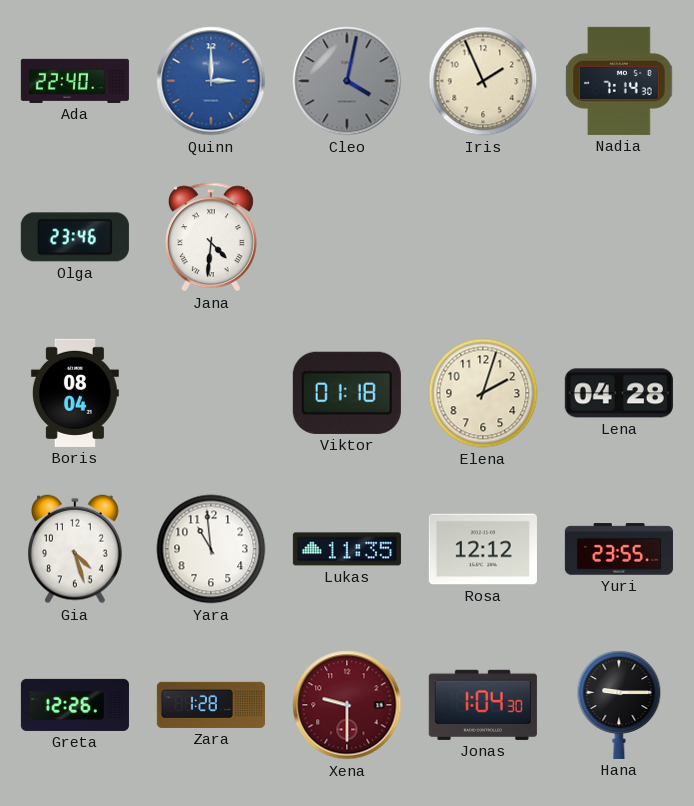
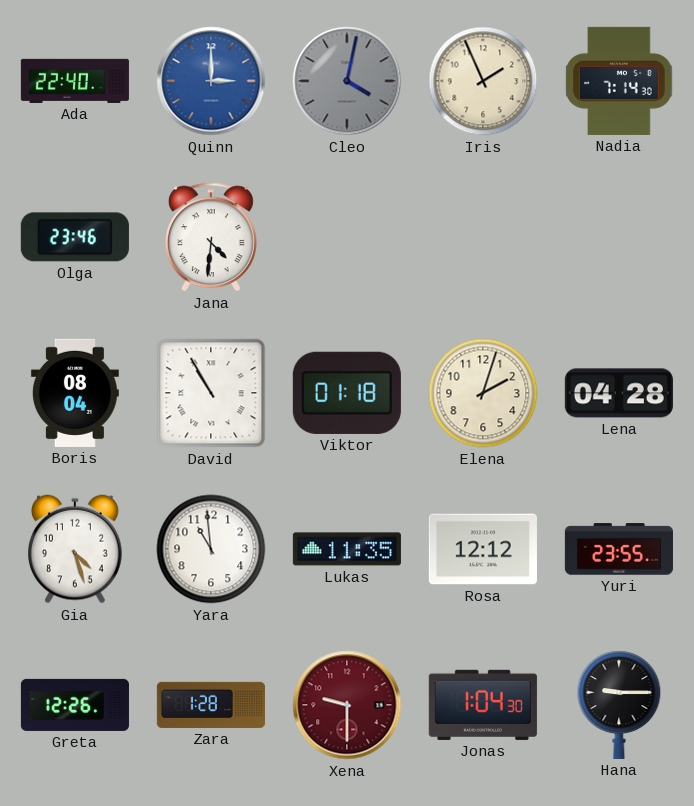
David: none -> 10:55
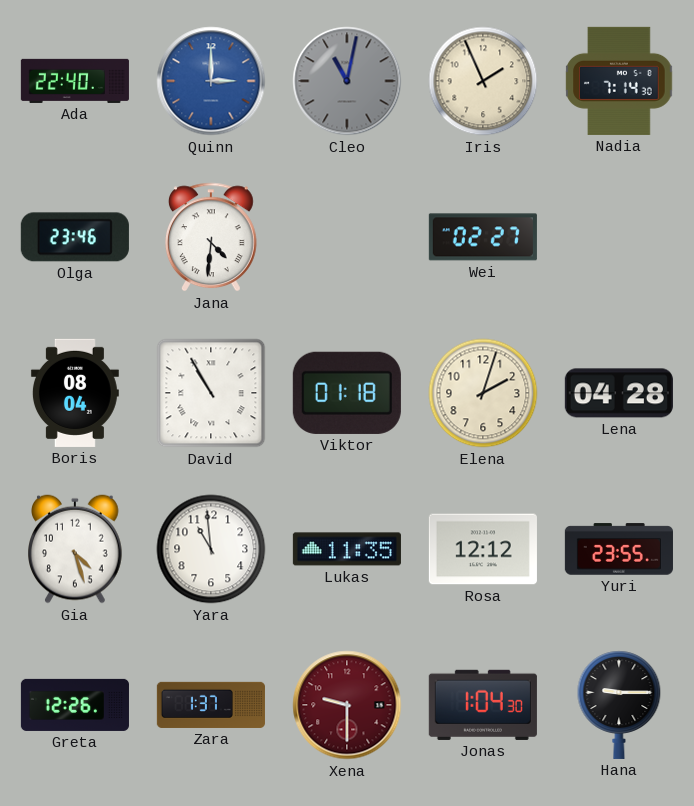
Cleo: 4:02 -> 11:02
Wei: none -> 02:27
Zara: 1:28 -> 1:37
